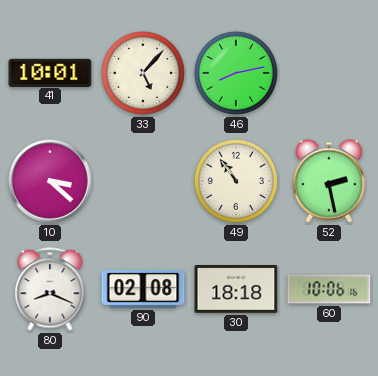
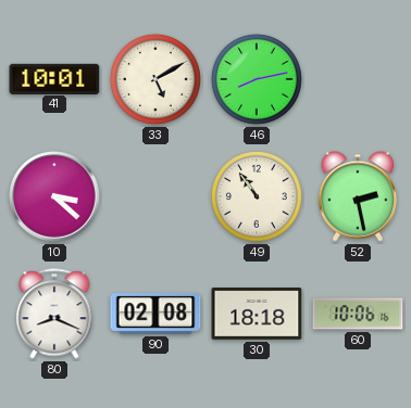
33: 5:07 -> 5:10
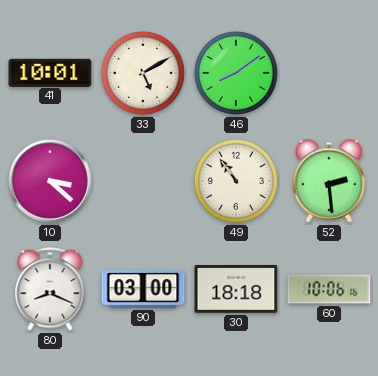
46: 8:13 -> 8:09
52: 2:28 -> 2:29
90: 02:08 -> 03:00
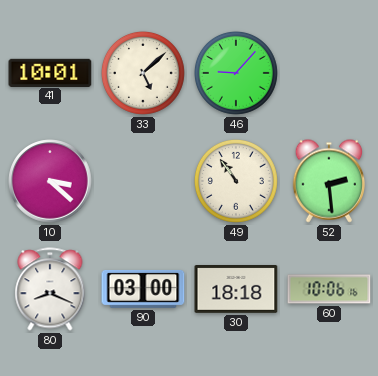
33: 5:10 -> 5:08
46: 8:09 -> 9:07
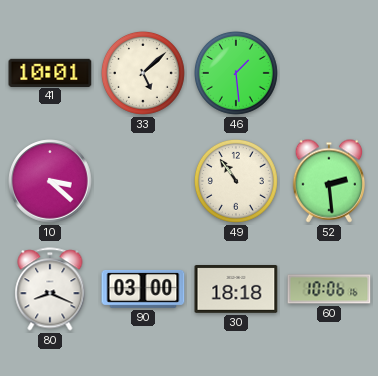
46: 9:07 -> 1:29
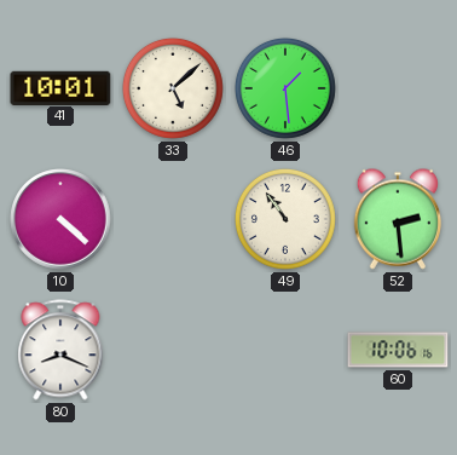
10: 3:22 -> 4:22
90: 03:00 -> none
30: 18:18 -> none
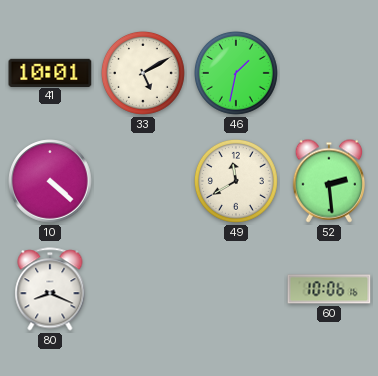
33: 5:08 -> 5:10
46: 1:29 -> 1:32
49: 10:54 -> 11:40
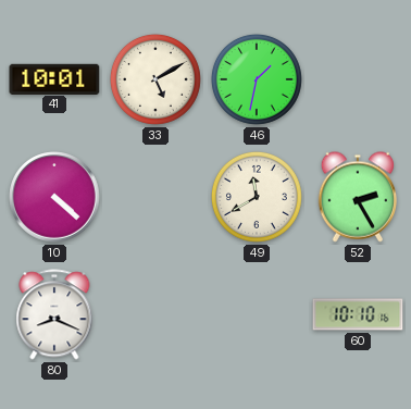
52: 2:29 -> 2:25
60: 10:06 -> 10:10
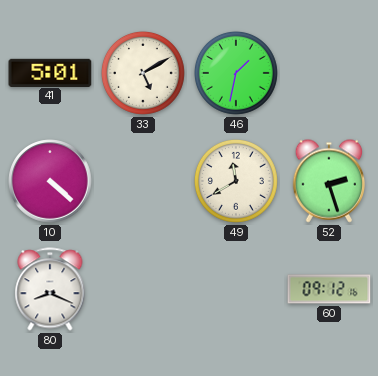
41: 10:01 -> 5:01
52: 2:25 -> 2:27
60: 10:10 -> 09:12
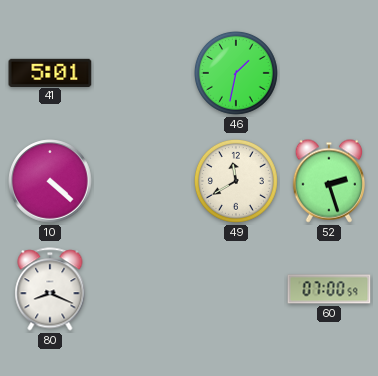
33: 5:10 -> none
60: 09:12 -> 07:00
